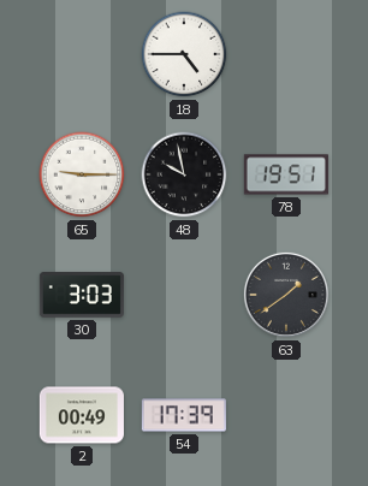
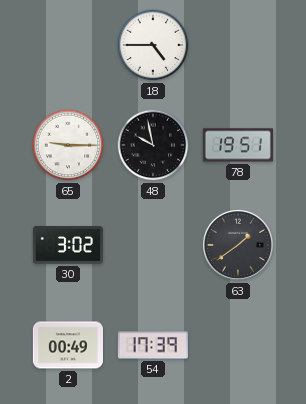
30: 3:03 -> 3:02
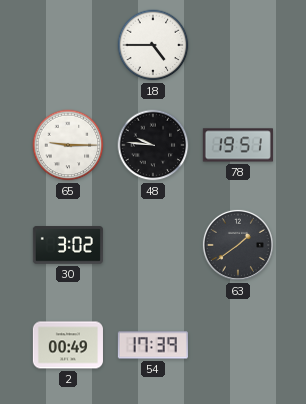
48: 9:58 -> 9:46
